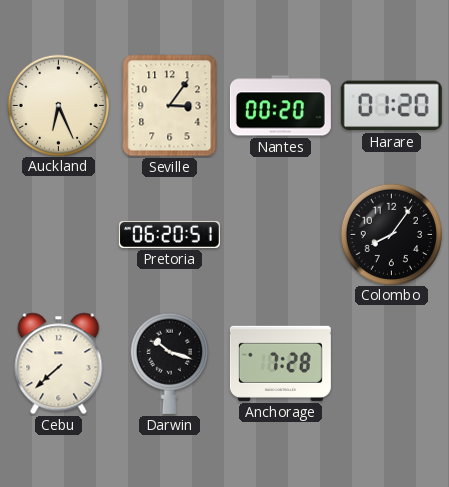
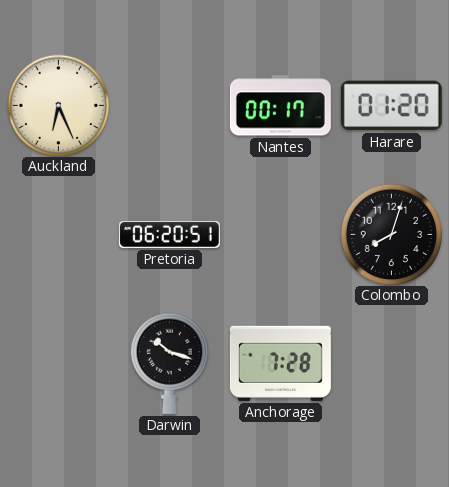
Seville: 3:06 -> none
Nantes: 00:20 -> 00:17
Colombo: 8:06 -> 8:03
Cebu: 7:38 -> none
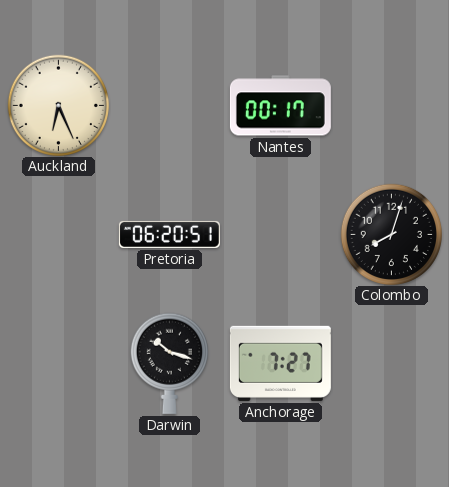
Harare: 01:20 -> none
Anchorage: 7:28 -> 7:27
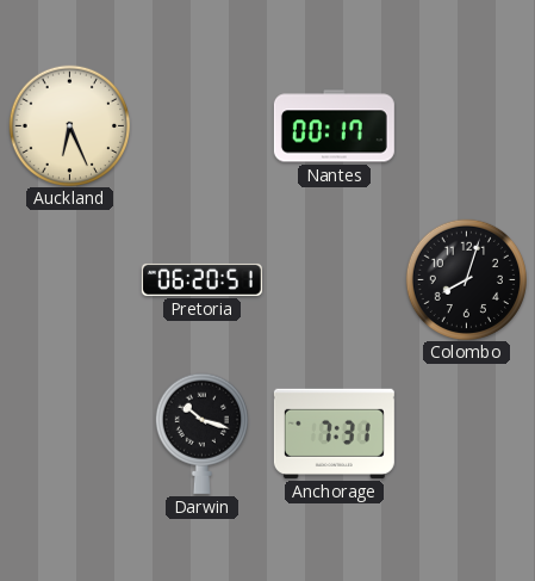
Anchorage: 7:27 -> 7:31
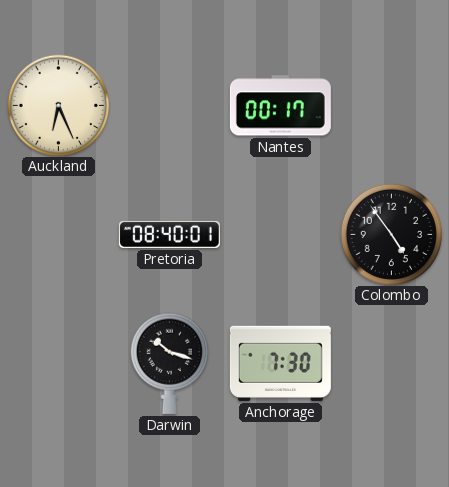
Pretoria: 06:20 -> 08:40
Colombo: 8:03 -> 4:54
Anchorage: 7:31 -> 7:30
